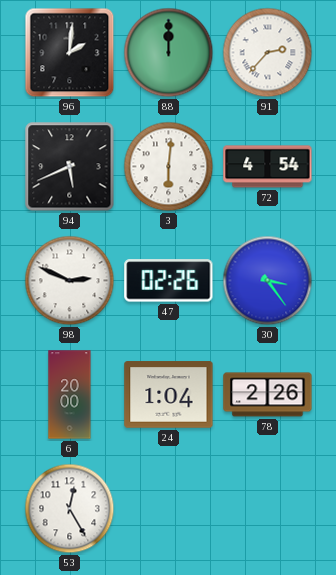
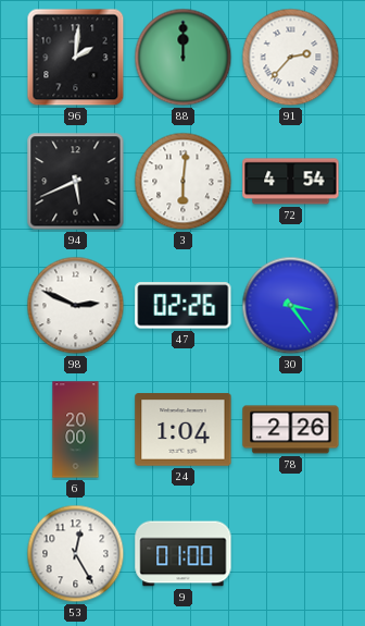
9: none -> 01:00
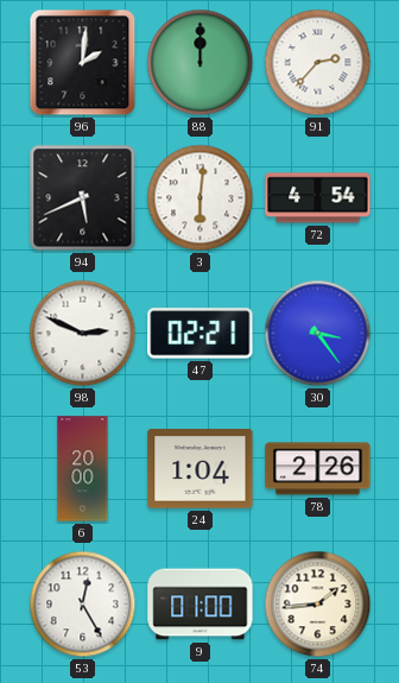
47: 02:26 -> 02:21
74: none -> 1:44
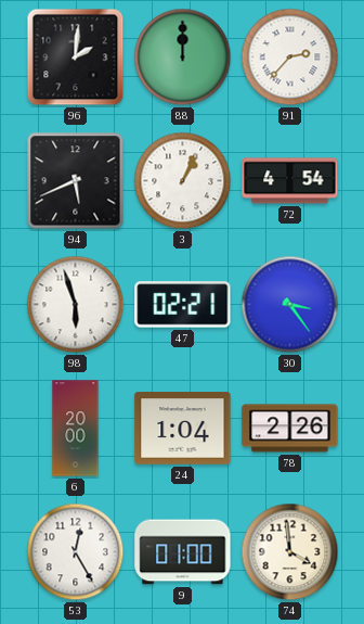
3: 6:01 -> 1:04
98: 2:49 -> 5:57
74: 1:44 -> 3:59
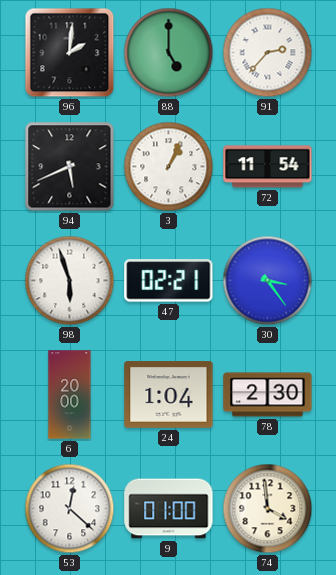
88: 12:00 -> 5:00
72: 4:54 -> 11:54
78: 2:26 -> 2:30
53: 12:25 -> 12:22
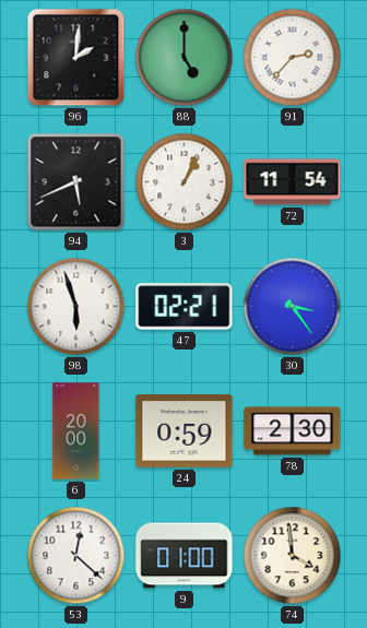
24: 1:04 -> 0:59
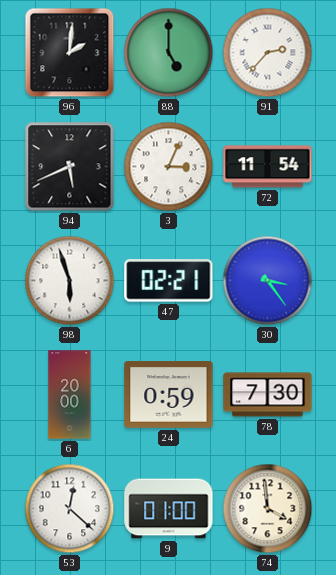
3: 1:04 -> 3:04
78: 2:30 -> 7:30
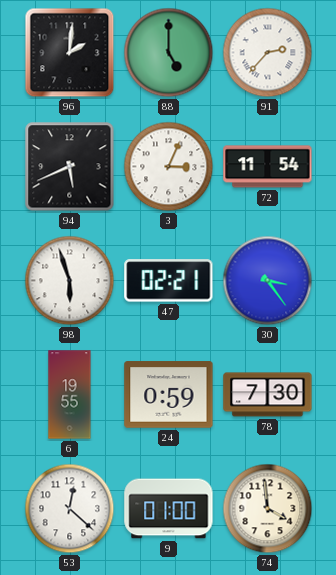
6: 20:00 -> 19:55
